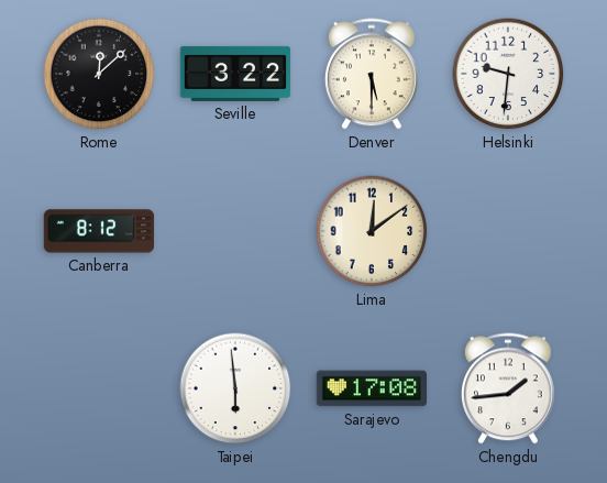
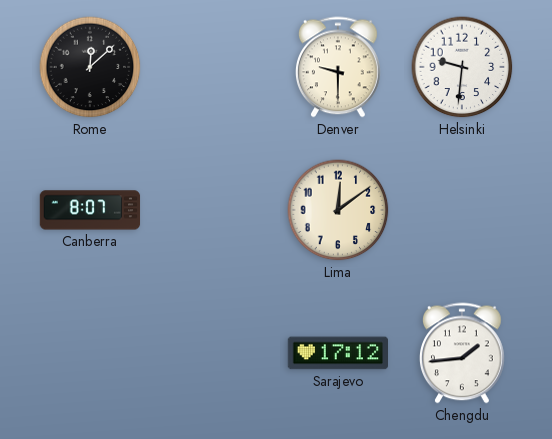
Seville: 3:22 -> none
Denver: 5:30 -> 9:30
Canberra: 8:12 -> 8:07
Taipei: 5:59 -> none
Sarajevo: 17:08 -> 17:12
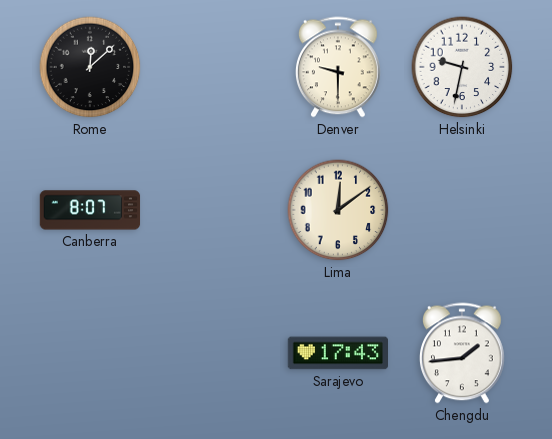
Helsinki: 9:31 -> 9:32
Sarajevo: 17:12 -> 17:43
